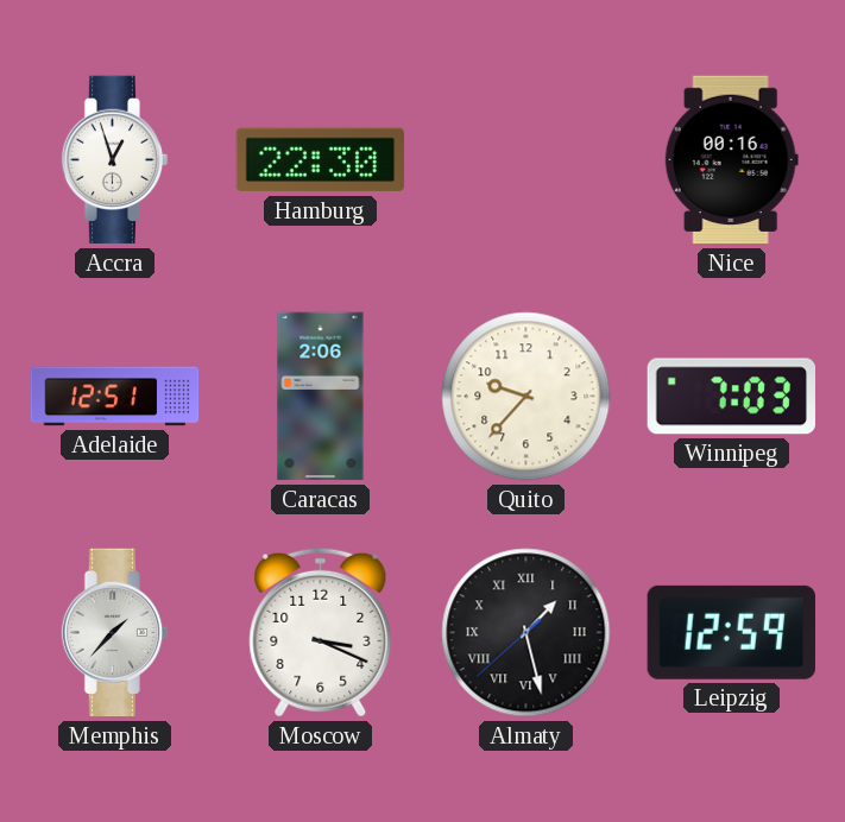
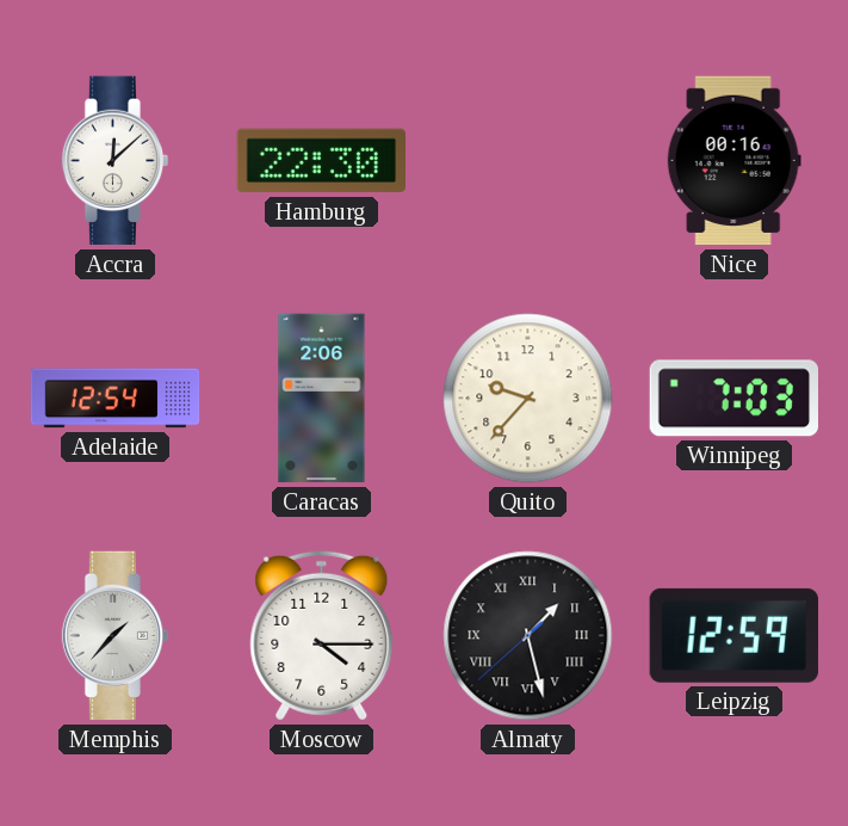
Accra: 12:57 -> 12:08
Adelaide: 12:51 -> 12:54
Moscow: 3:19 -> 4:15
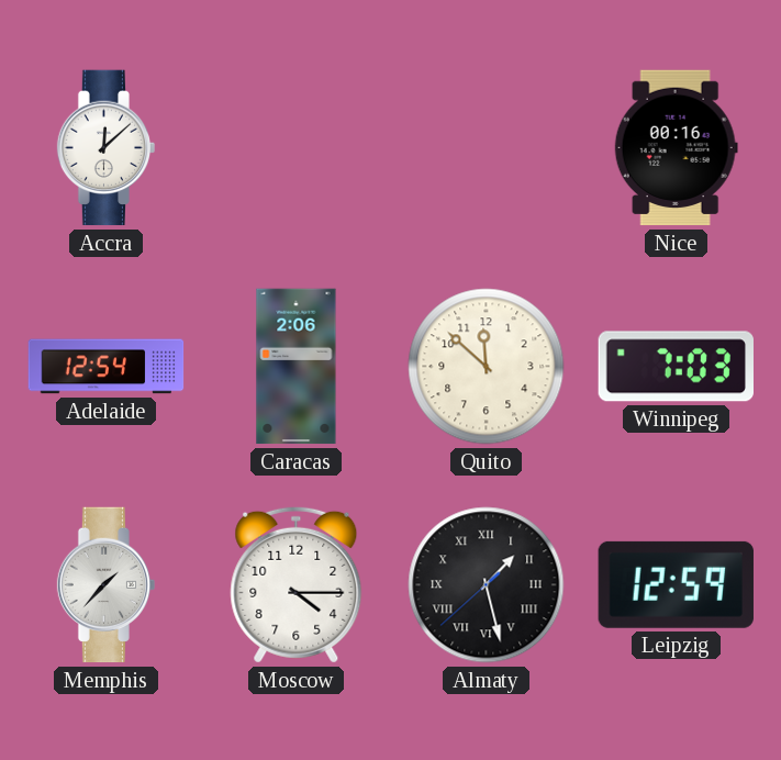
Hamburg: 22:30 -> none
Quito: 9:37 -> 11:52
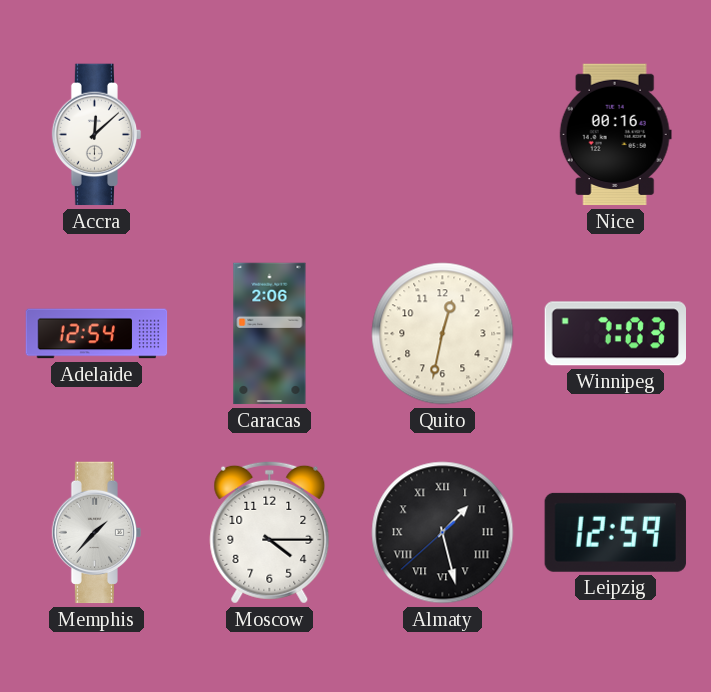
Quito: 11:52 -> 12:32
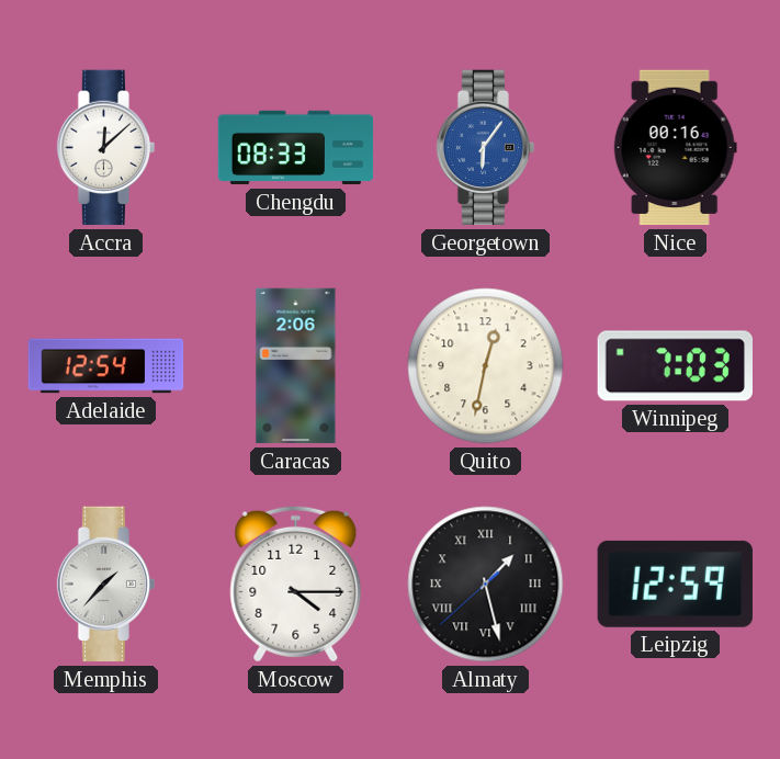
Chengdu: none -> 08:33
Georgetown: none -> 6:06
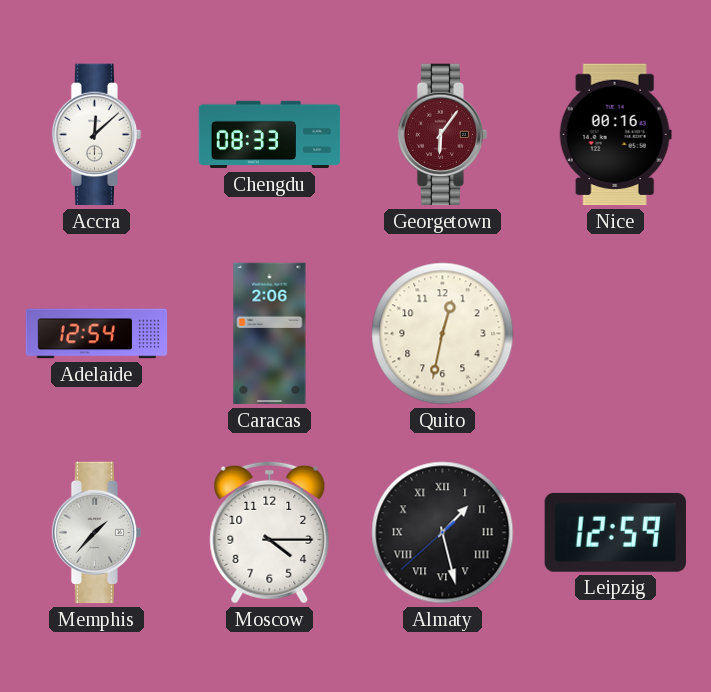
Georgetown dial: blue -> burgundy
Winnipeg: 7:03 -> none
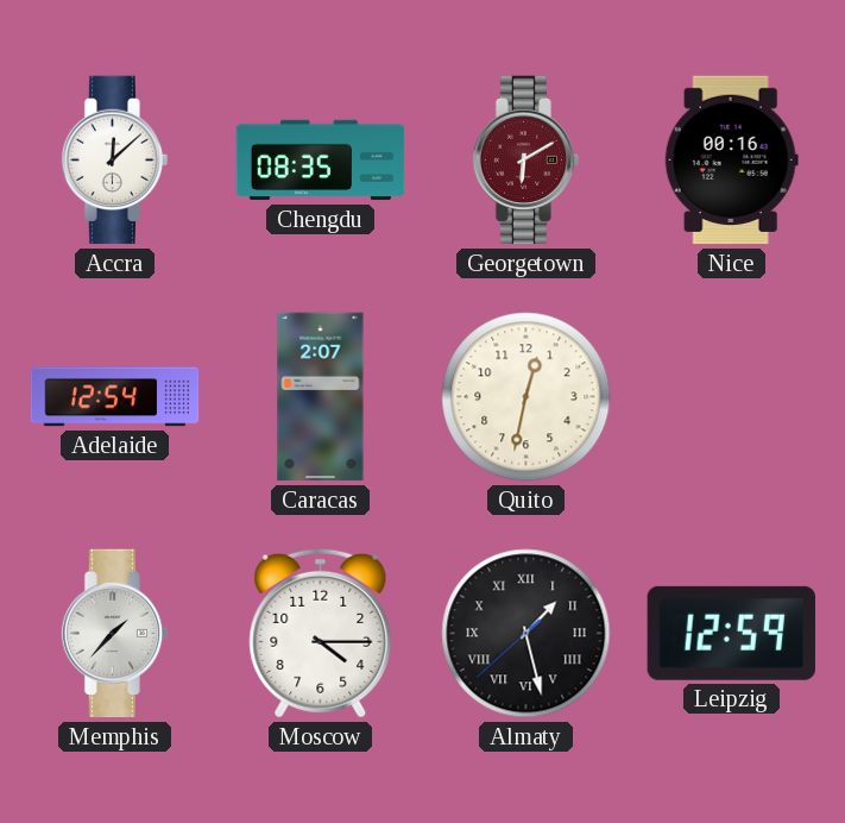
Chengdu: 08:33 -> 08:35
Georgetown: 6:06 -> 6:10
Caracas: 2:06 -> 2:07
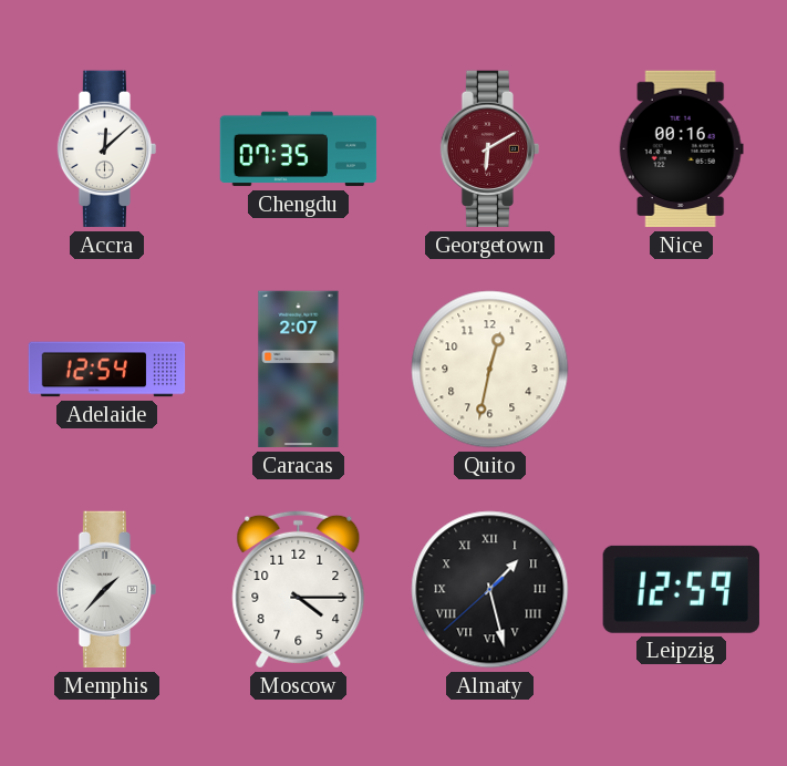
Chengdu: 08:35 -> 07:35
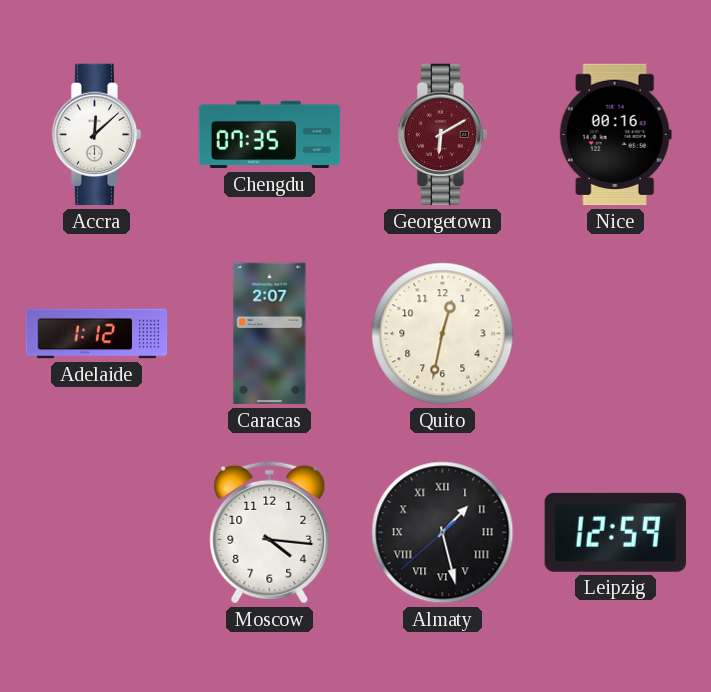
Adelaide: 12:54 -> 1:12
Memphis: 1:37 -> none
Moscow: 4:15 -> 4:16
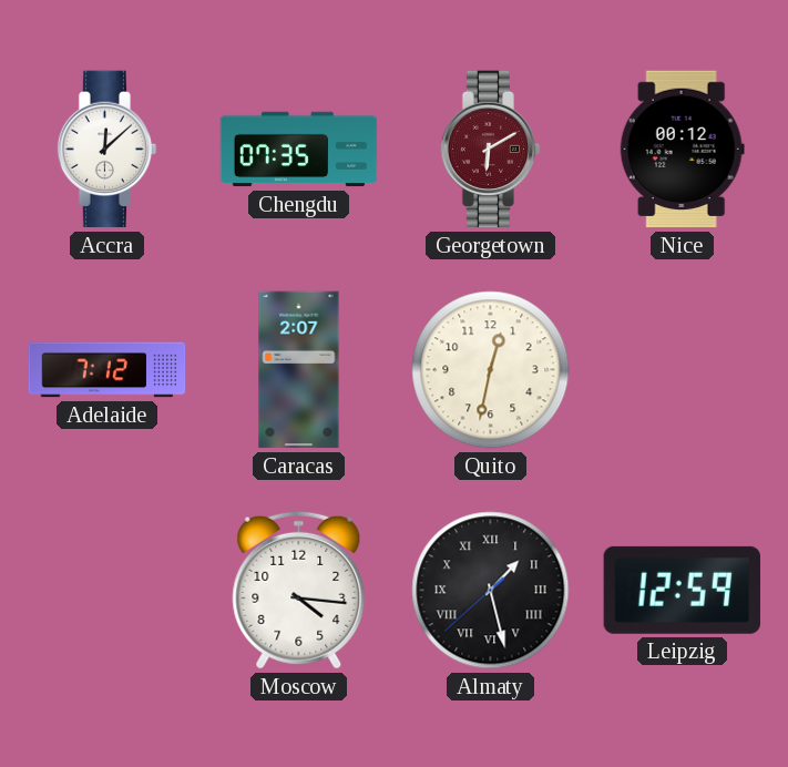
Nice: 00:16 -> 00:12
Adelaide: 1:12 -> 7:12
